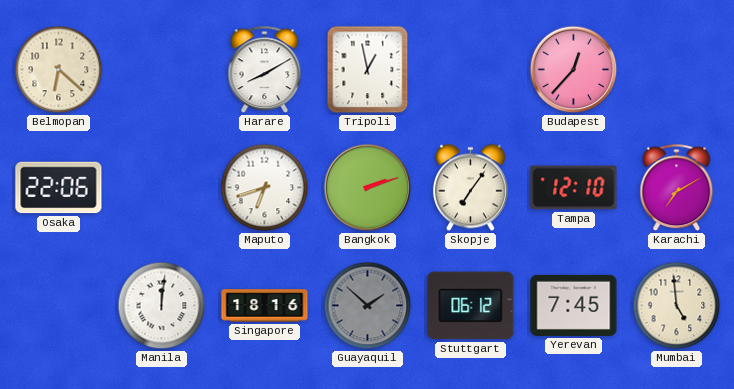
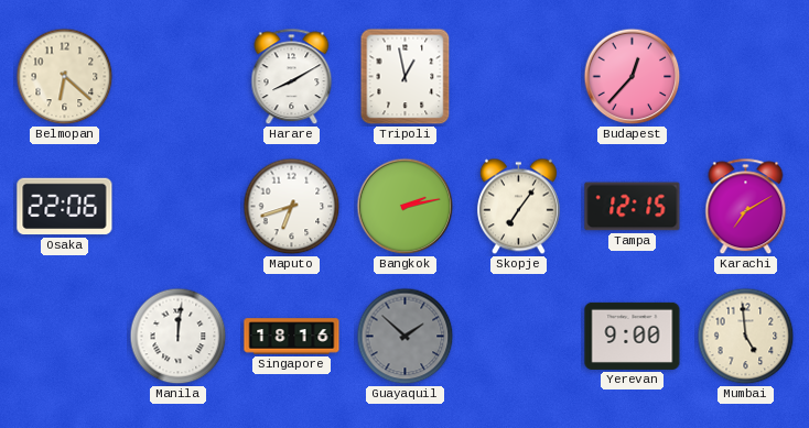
Bangkok: 2:12 -> 2:13
Tampa: 12:10 -> 12:15
Stuttgart: 06:12 -> none
Yerevan: 7:45 -> 9:00
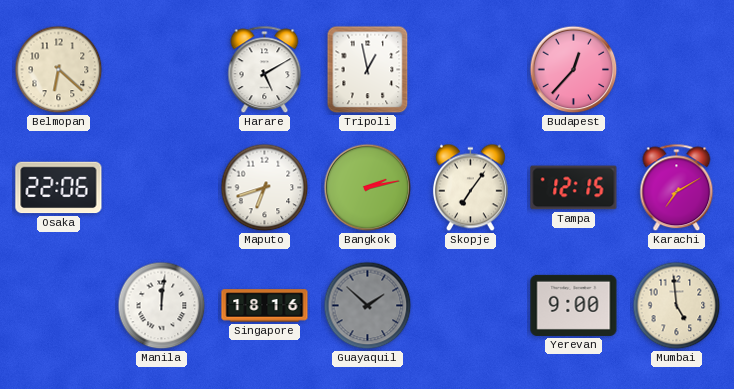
Harare: 8:10 -> 5:10
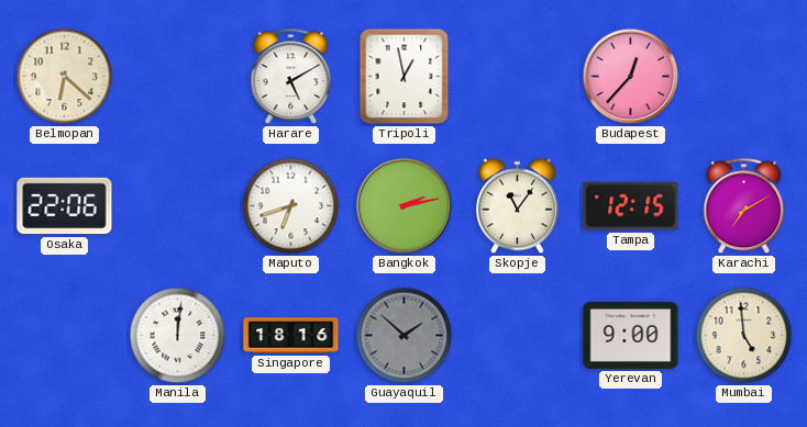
Skopje: 7:06 -> 11:06
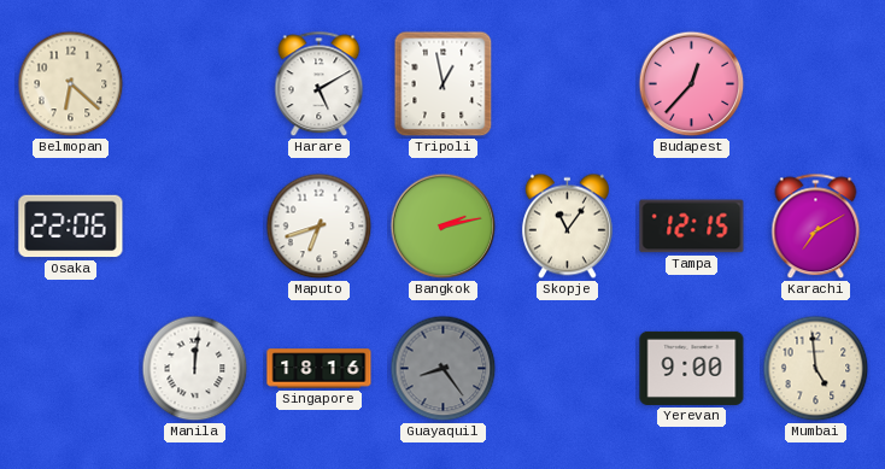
Guayaquil: 1:52 -> 8:24
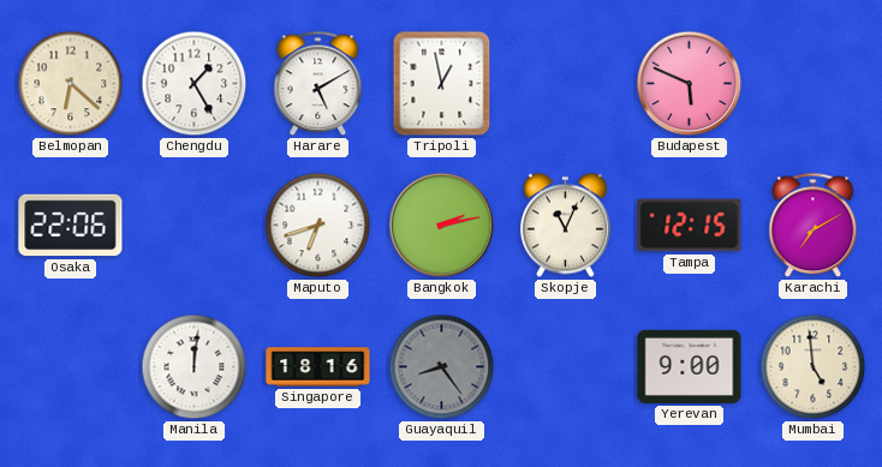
Chengdu: none -> 1:25
Budapest: 12:37 -> 5:49
Skopje: 11:06 -> 11:04
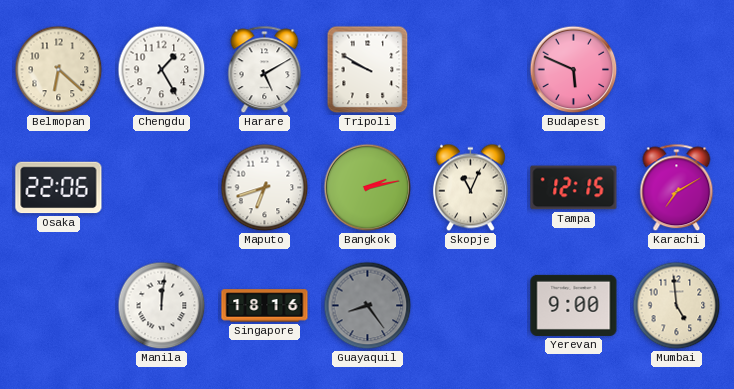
Tripoli: 12:58 -> 9:50
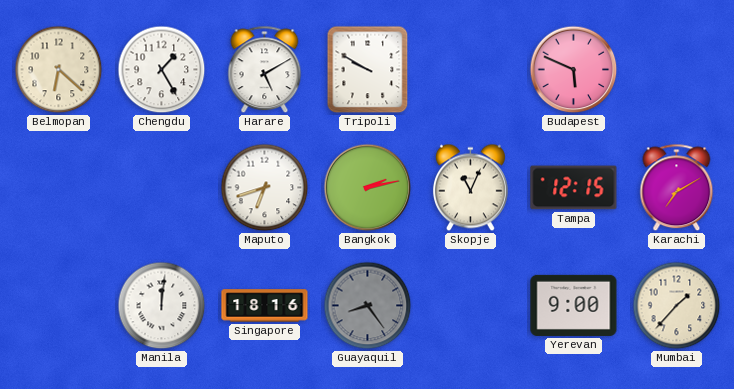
Osaka: 22:06 -> none
Mumbai: 4:59 -> 1:37
